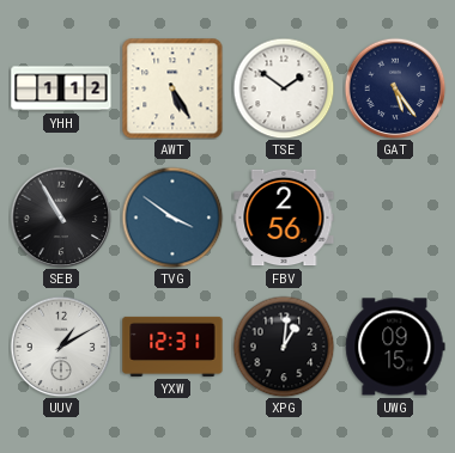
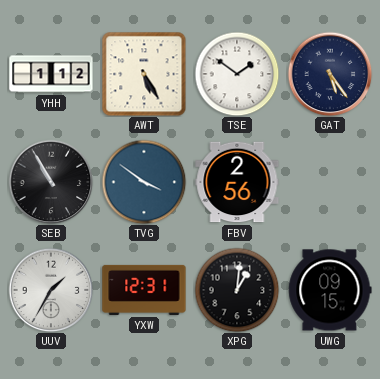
UUV: 1:10 -> 1:35
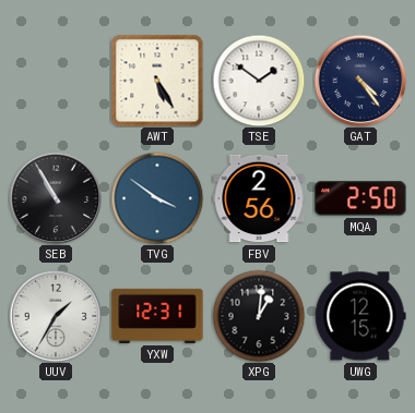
YHH: 1:12 -> none
GAT: 5:24 -> 4:24
MQA: none -> 2:50
UWG: 09:15 -> 12:15
